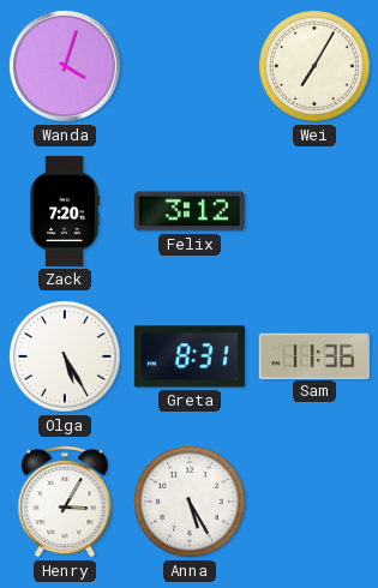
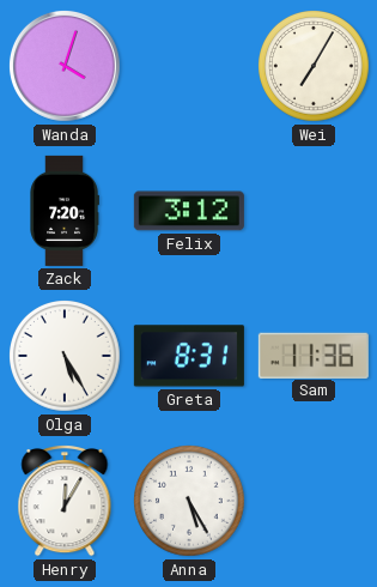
Henry: 3:05 -> 12:05
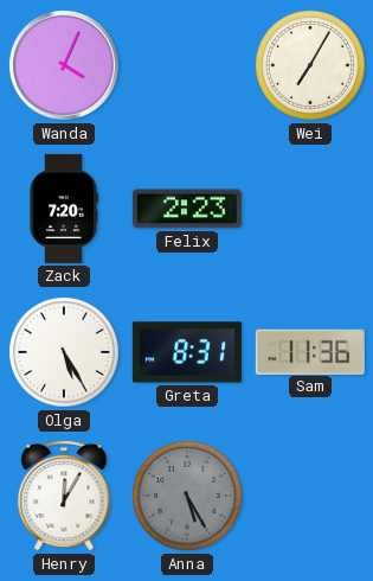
Wanda: 4:03 -> 4:04
Felix: 3:12 -> 2:23
Anna dial: white -> grey
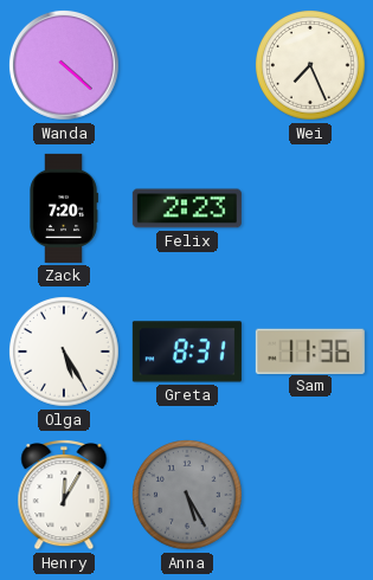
Wanda: 4:04 -> 4:22
Wei: 7:05 -> 7:26
